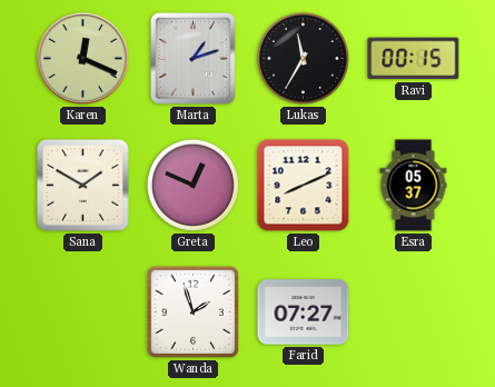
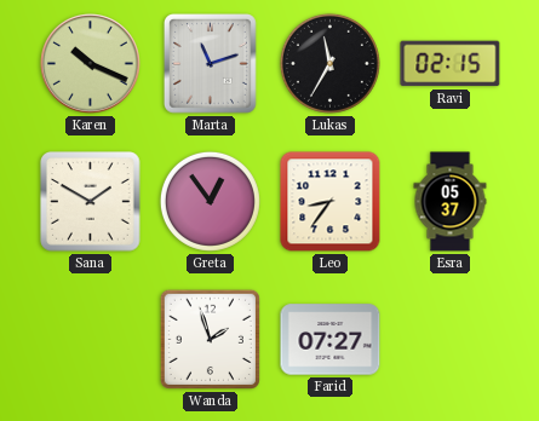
Karen: 12:19 -> 10:19
Marta: 1:12 -> 11:12
Ravi: 00:15 -> 02:15
Greta: 12:49 -> 12:54
Leo: 8:11 -> 8:36
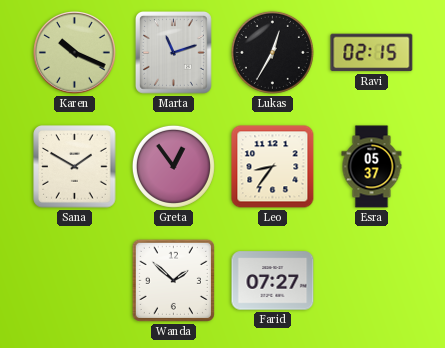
Lukas: 11:35 -> 12:35
Wanda: 1:57 -> 1:52
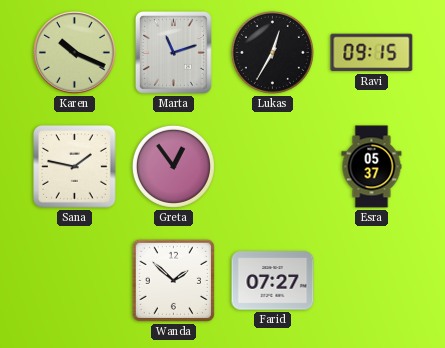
Ravi: 02:15 -> 09:15
Sana: 1:50 -> 1:47
Leo: 8:36 -> none
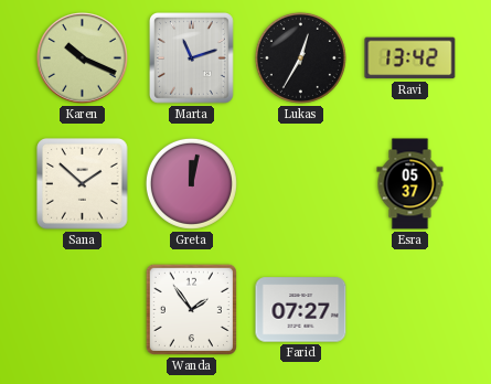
Ravi: 09:15 -> 13:42
Sana: 1:47 -> 1:52
Greta: 12:54 -> 12:02
Wanda: 1:52 -> 1:54
